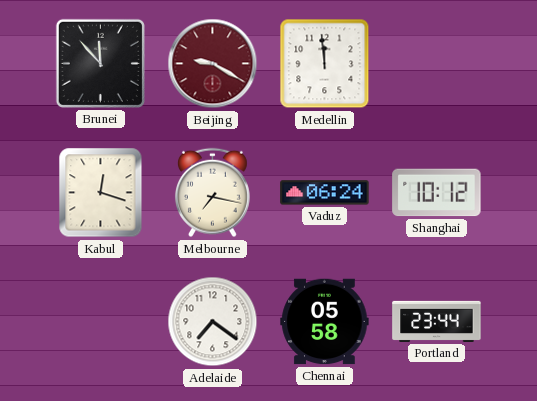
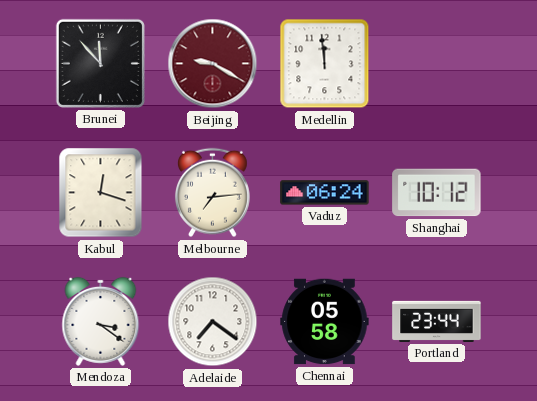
Melbourne: 7:17 -> 7:14
Mendoza: none -> 3:21
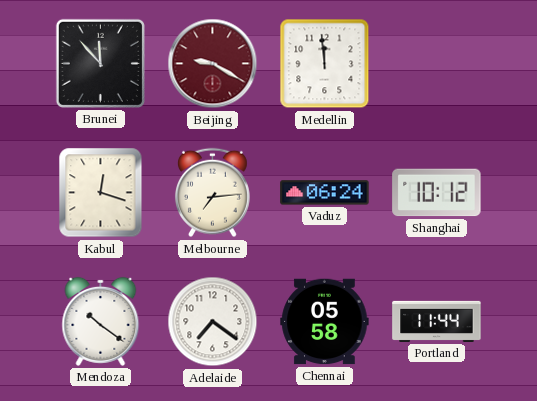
Mendoza: 3:21 -> 10:21
Portland: 23:44 -> 11:44
